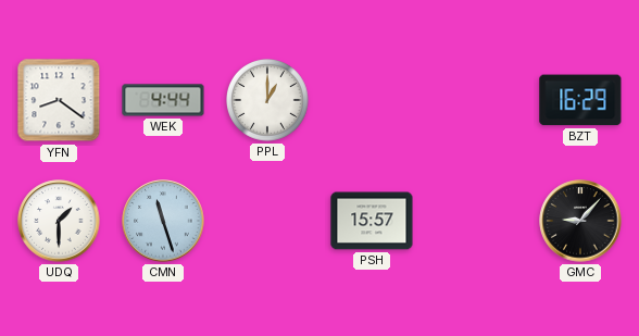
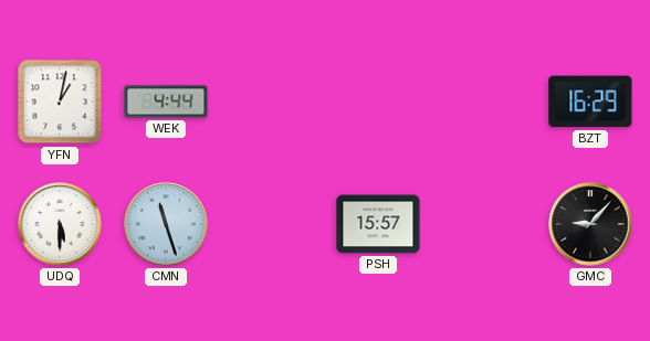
YFN: 8:21 -> 1:02
PPL: 1:00 -> none
UDQ: 1:30 -> 5:30
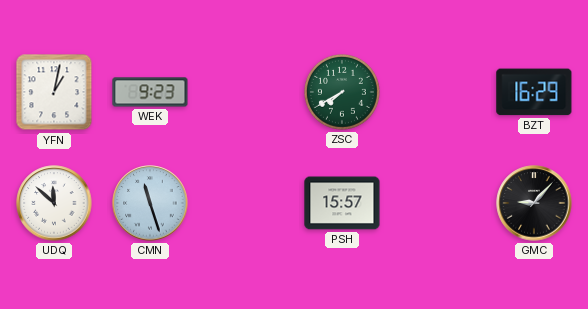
WEK: 4:44 -> 9:23
ZSC: none -> 7:40
UDQ: 5:30 -> 11:52
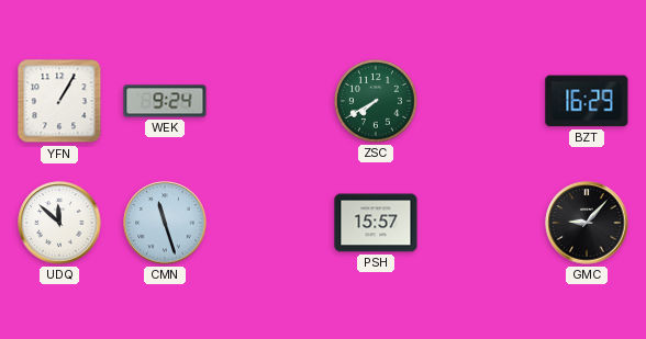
YFN: 1:02 -> 1:05
WEK: 9:23 -> 9:24
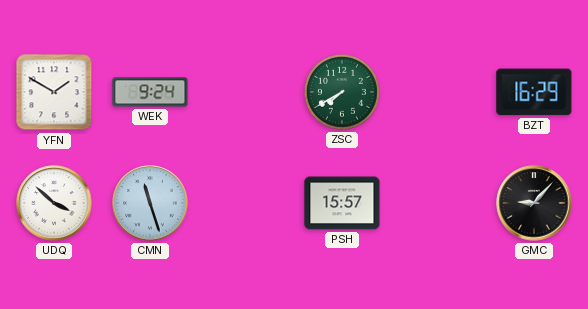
YFN: 1:05 -> 1:50
UDQ: 11:52 -> 3:52
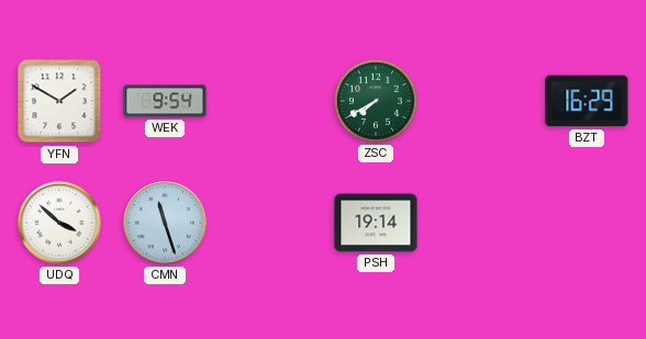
WEK: 9:24 -> 9:54
PSH: 15:57 -> 19:14
GMC: 9:07 -> none
